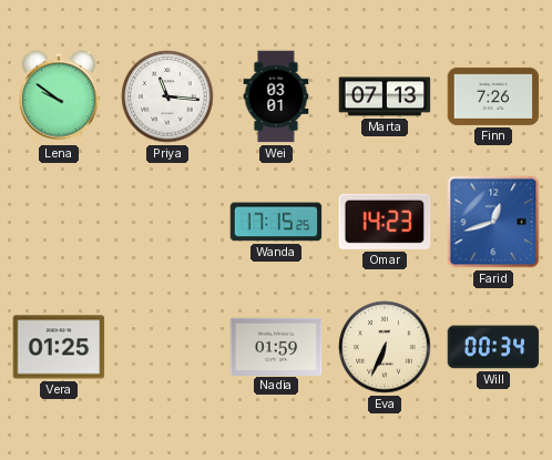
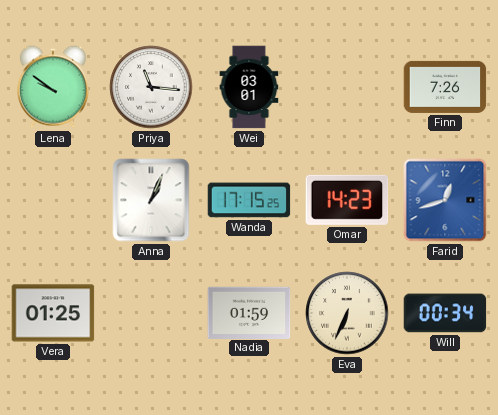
Marta: 07:13 -> none
Anna: none -> 1:04
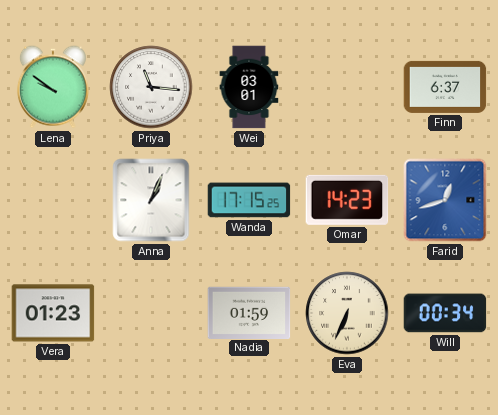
Finn: 7:26 -> 6:37
Vera: 01:25 -> 01:23
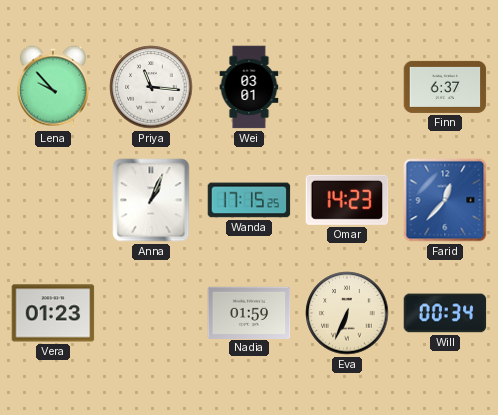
Lena: 9:51 -> 9:53
Farid: 12:42 -> 12:37
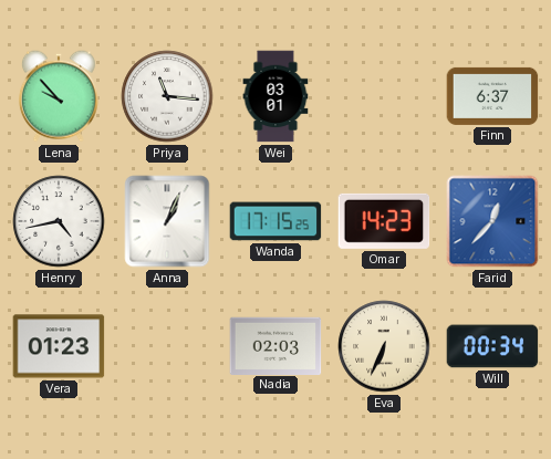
Henry: none -> 4:43
Nadia: 01:59 -> 02:03
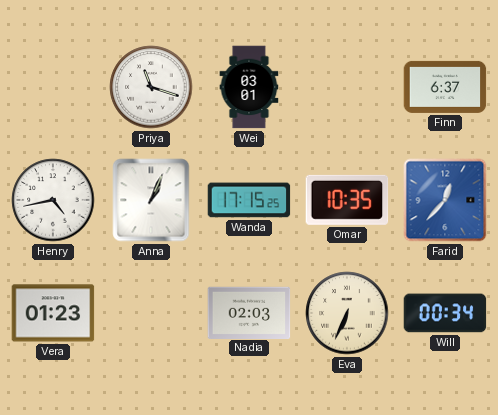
Lena: 9:53 -> none
Priya: 11:16 -> 11:18
Omar: 14:23 -> 10:35
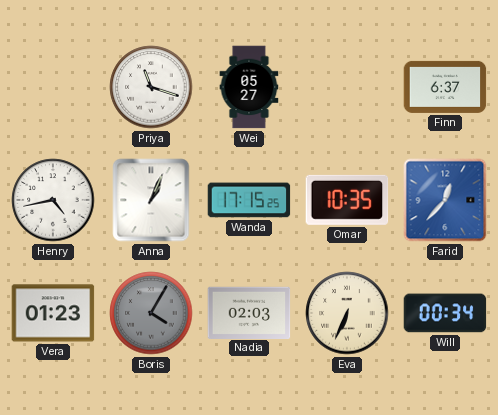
Wei: 03:01 -> 05:27
Boris: none -> 4:05
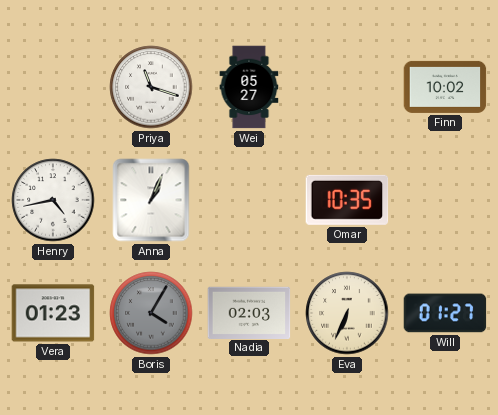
Finn: 6:37 -> 10:02
Wanda: 17:15 -> none
Farid: 12:37 -> none
Will: 00:34 -> 01:27
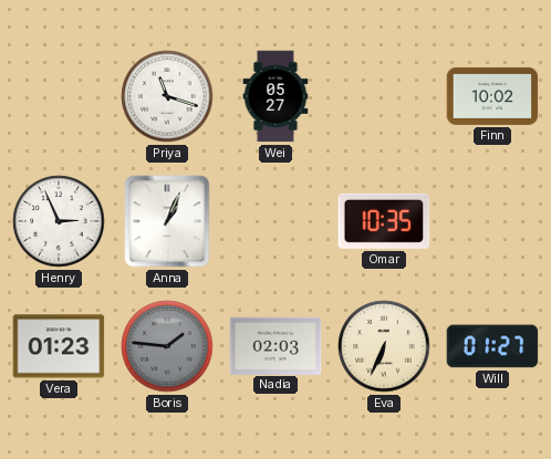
Henry: 4:43 -> 2:56
Boris: 4:05 -> 1:46
